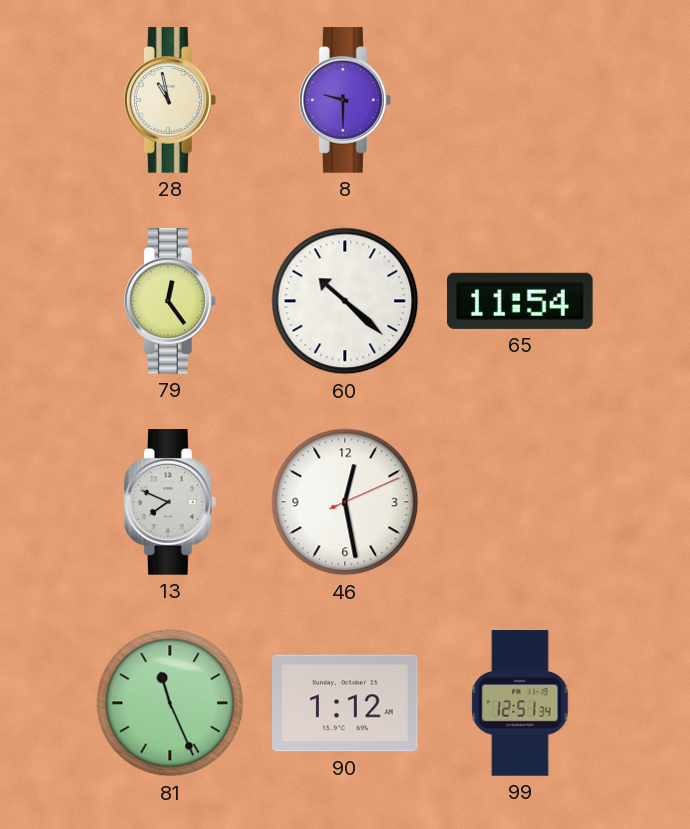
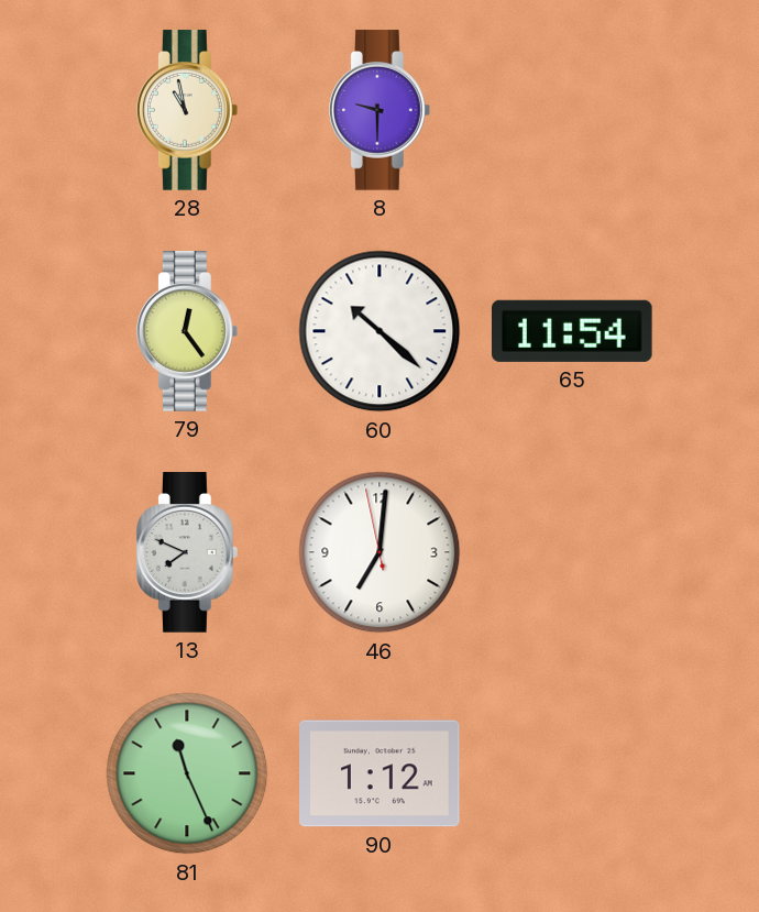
46: 12:28 -> 7:00
99: 12:51 -> none
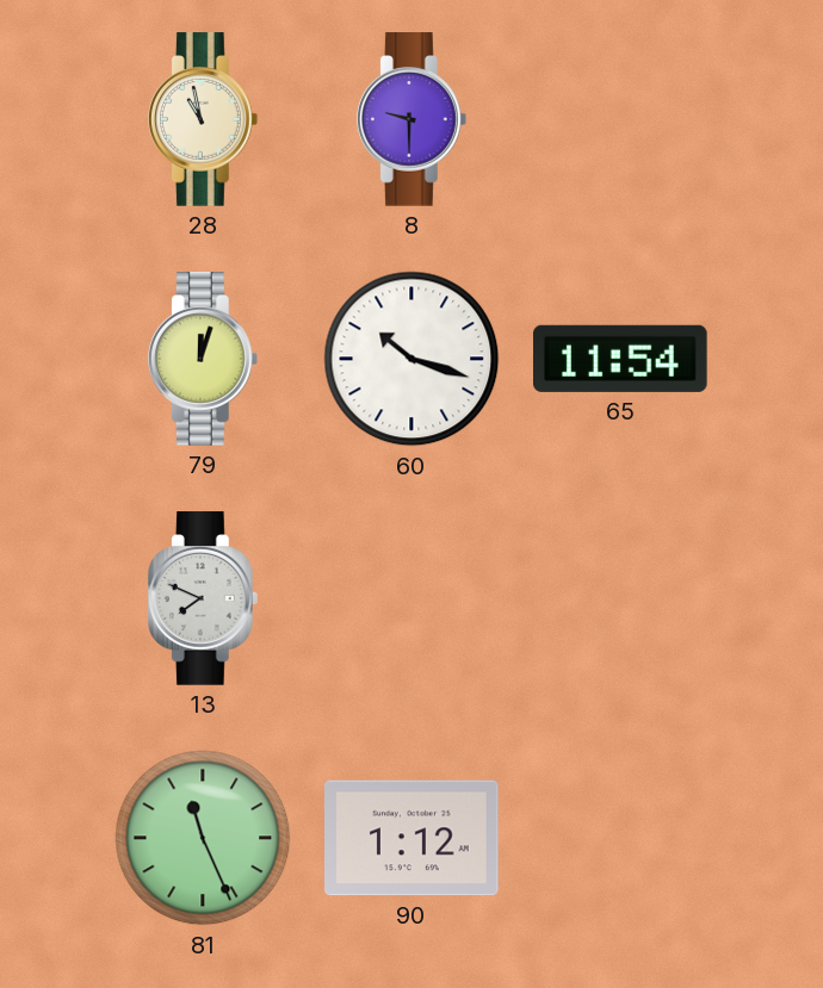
79: 12:24 -> 12:03
60: 10:22 -> 10:18
46: 7:00 -> none
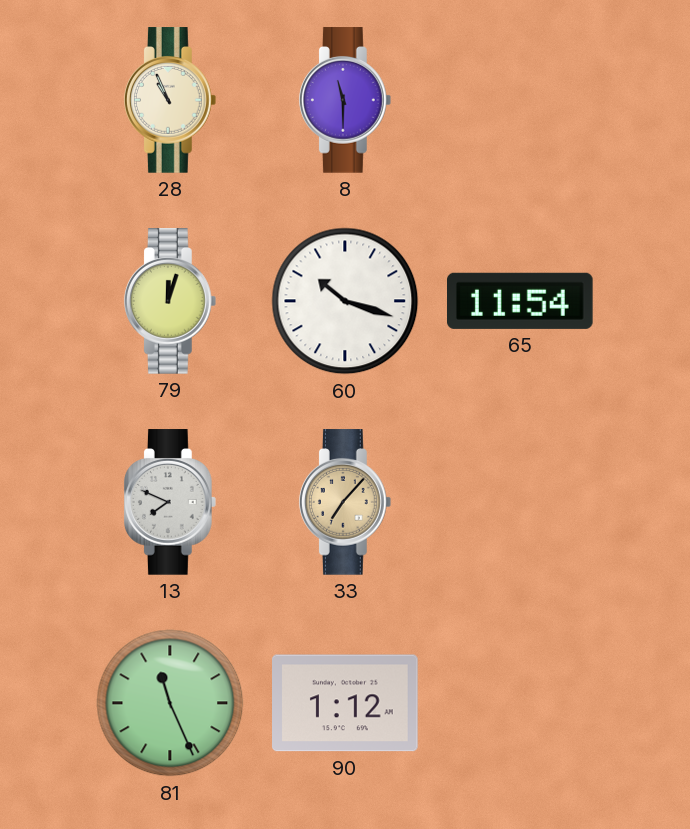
28: 10:58 -> 10:56
8: 9:30 -> 11:30
33: none -> 7:07
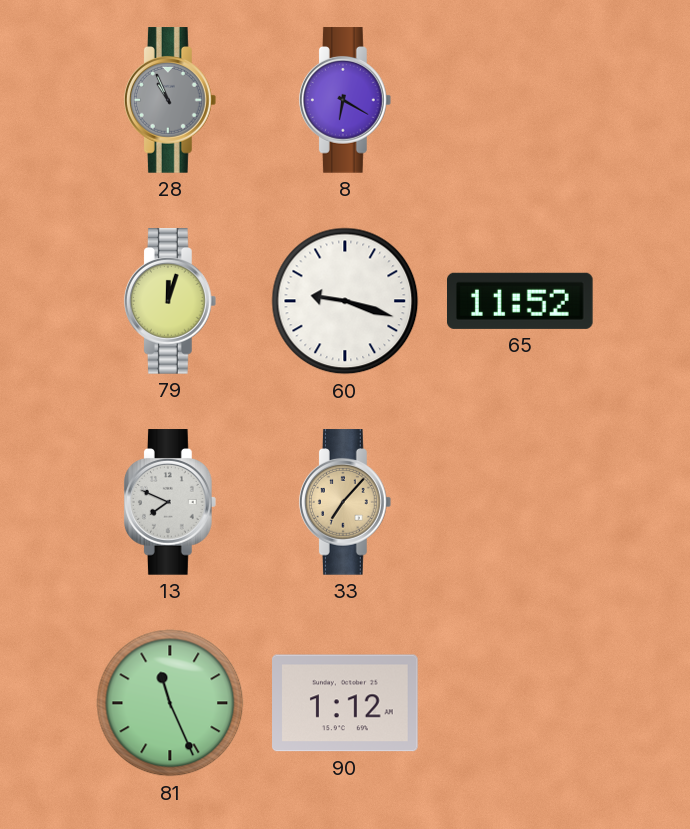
28 dial: cream -> grey
8: 11:30 -> 6:20
60: 10:18 -> 9:18
65: 11:54 -> 11:52
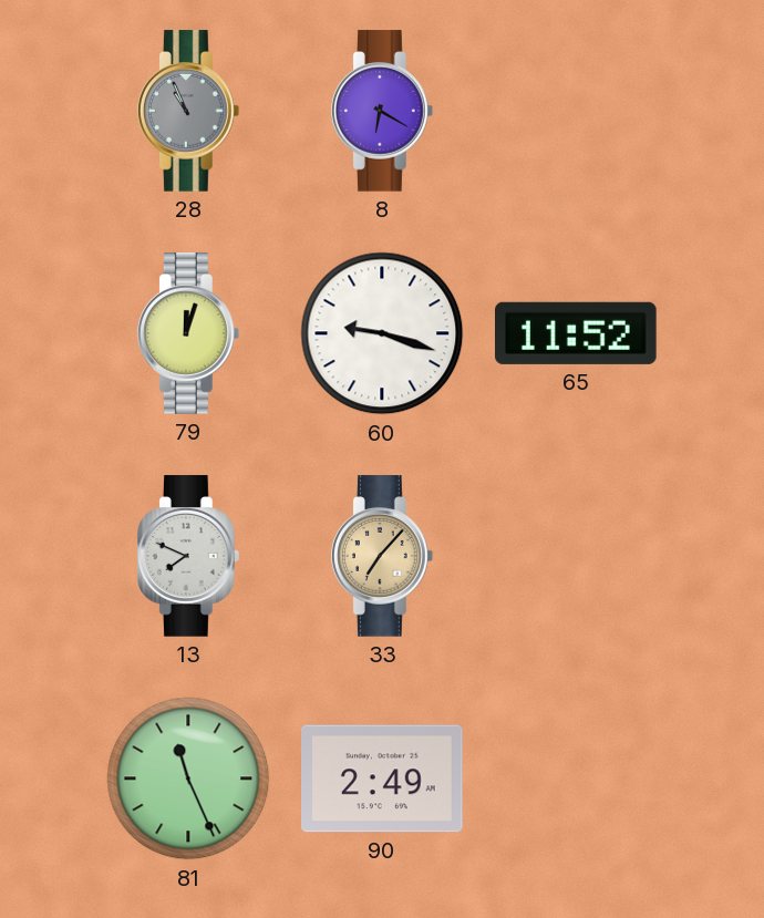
90: 1:12 -> 2:49
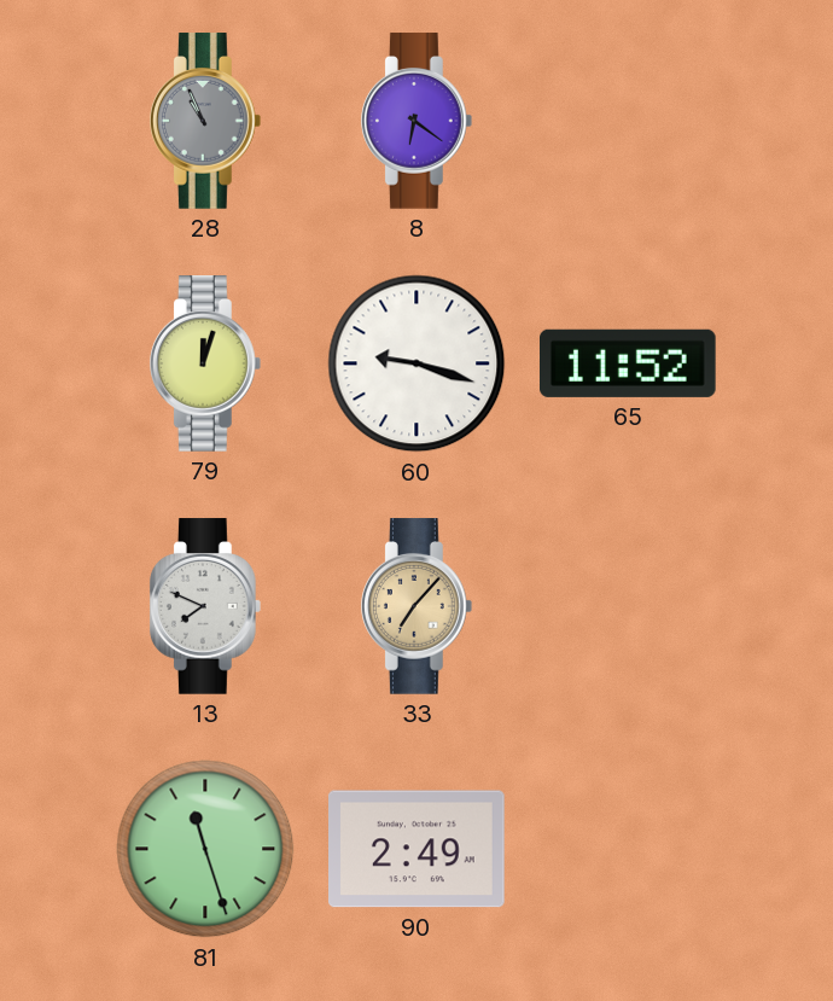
8: 6:20 -> 6:21
81: 11:26 -> 11:27
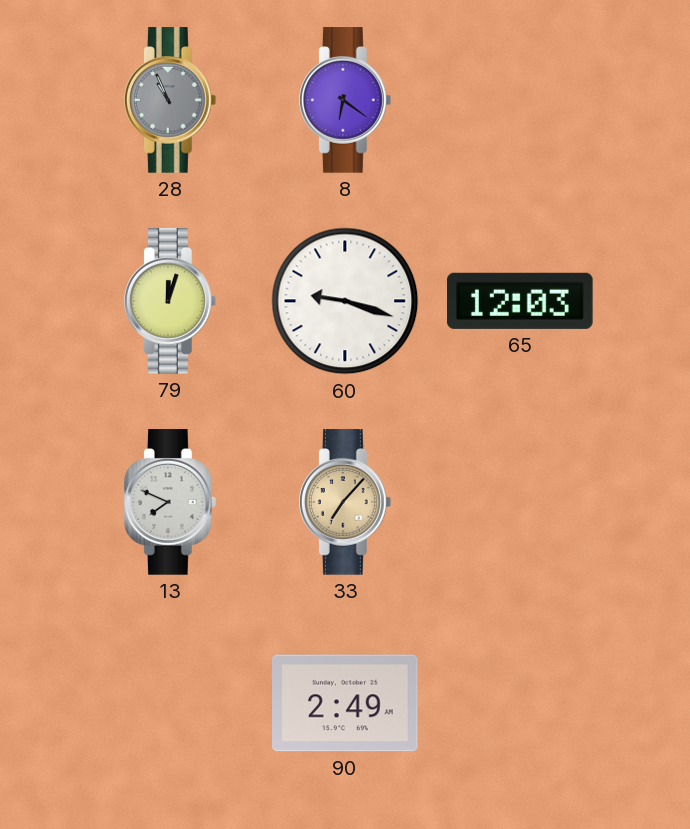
65: 11:52 -> 12:03
81: 11:27 -> none
